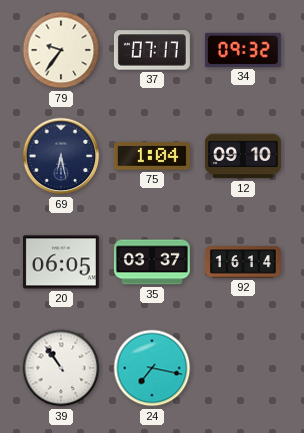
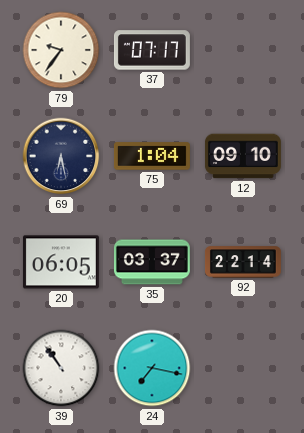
34: 09:32 -> none
92: 16:14 -> 22:14
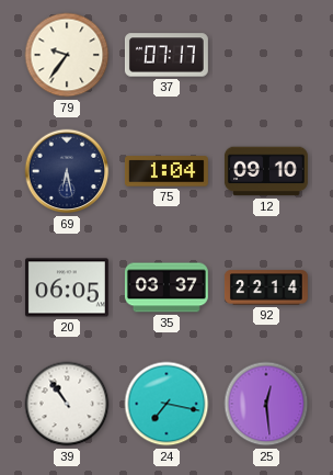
25: none -> 12:29
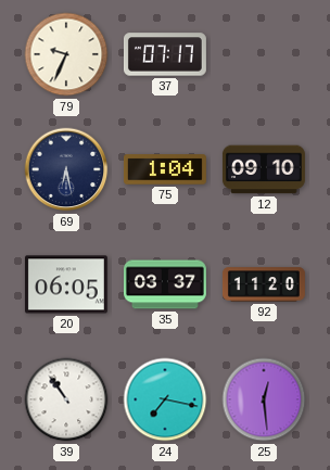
79: 9:36 -> 9:34
92: 22:14 -> 11:20
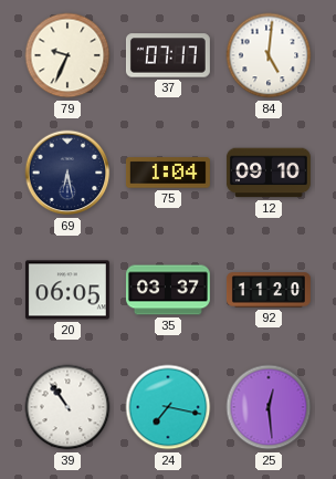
84: none -> 5:01
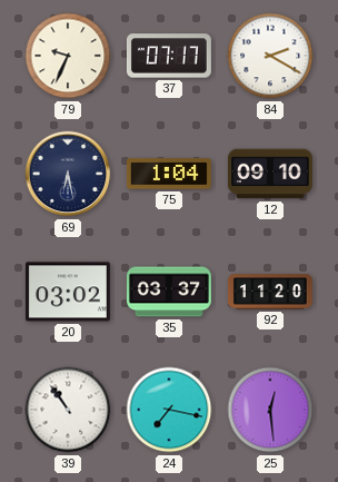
84: 5:01 -> 2:20
20: 06:05 -> 03:02
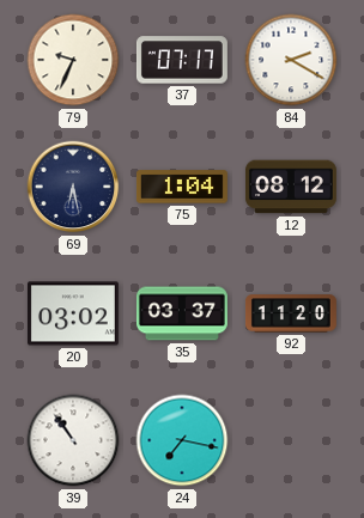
12: 09:10 -> 08:12
25: 12:29 -> none
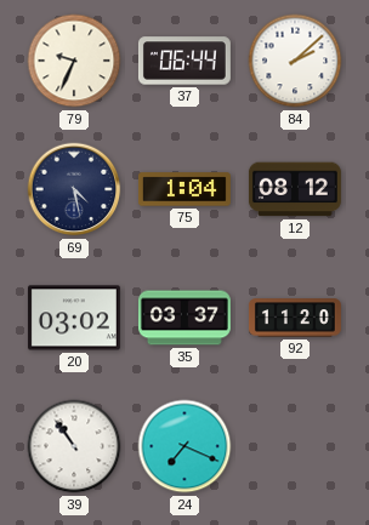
37: 07:17 -> 06:44
84: 2:20 -> 2:08
69: 6:28 -> 4:28
24: 7:17 -> 7:19
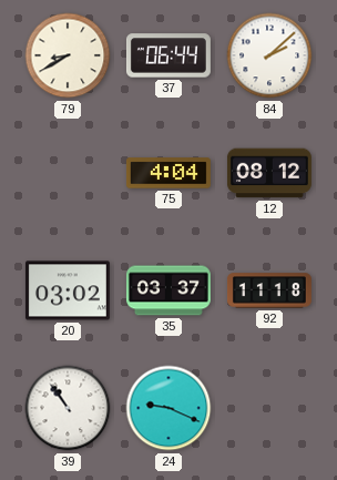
79: 9:34 -> 8:40
69: 4:28 -> none
75: 1:04 -> 4:04
92: 11:20 -> 11:18
24: 7:19 -> 9:19
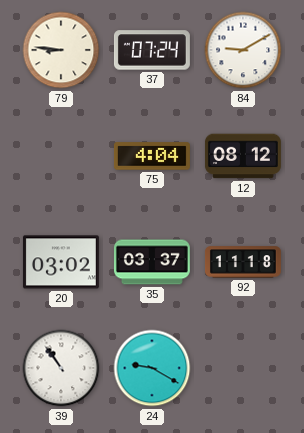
79: 8:40 -> 8:46
37: 06:44 -> 07:24
84: 2:08 -> 9:10
24: 9:19 -> 9:20
